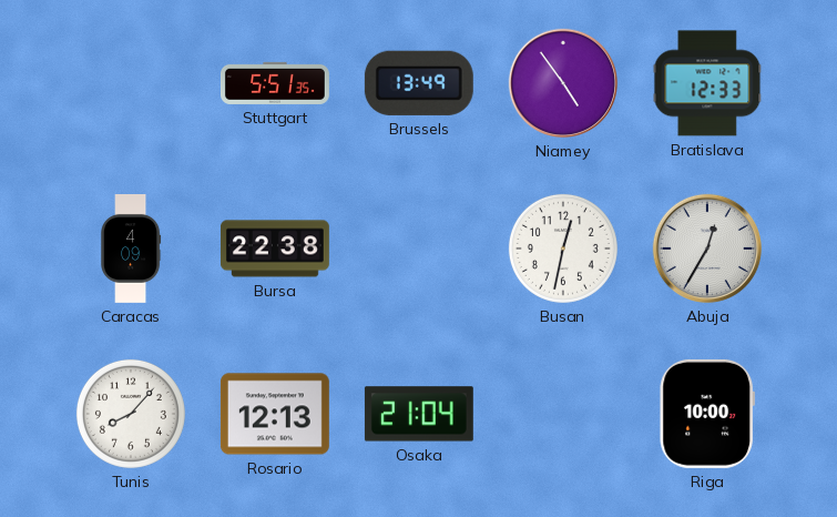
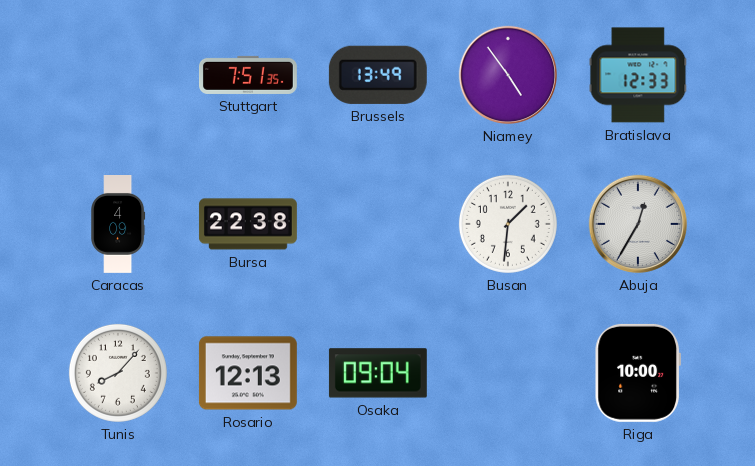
Stuttgart: 5:51 -> 7:51
Busan: 12:32 -> 1:31
Osaka: 21:04 -> 09:04
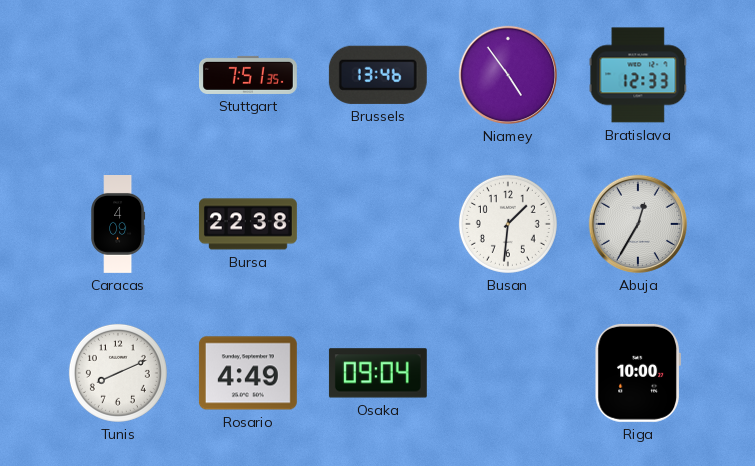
Brussels: 13:49 -> 13:46
Tunis: 8:07 -> 8:11
Rosario: 12:13 -> 4:49
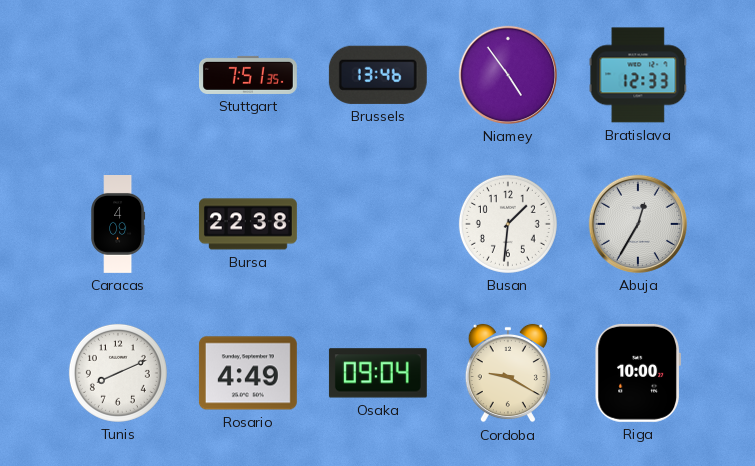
Cordoba: none -> 9:20
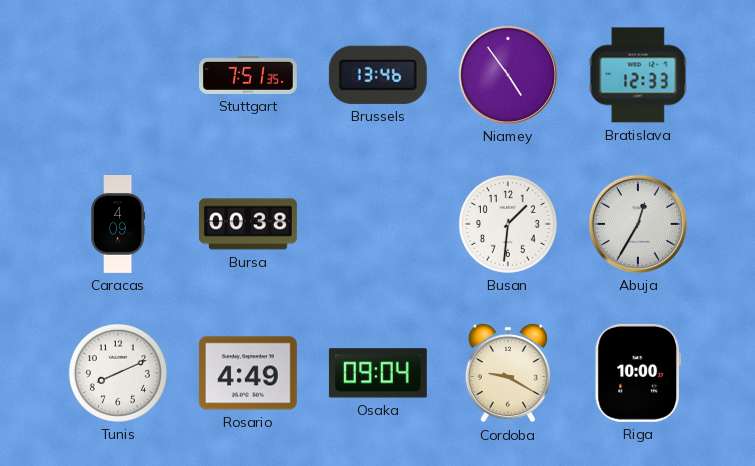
Bursa: 22:38 -> 00:38
